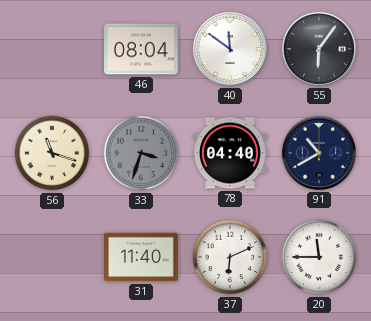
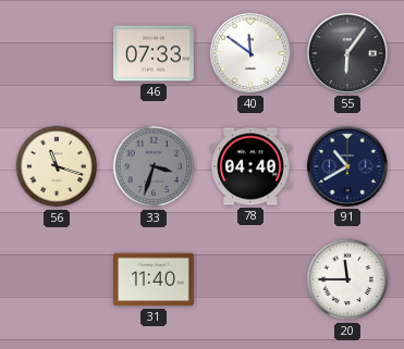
46: 08:04 -> 07:33
37: 6:11 -> none
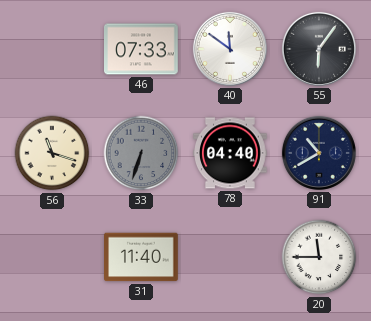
33: 3:33 -> 6:33
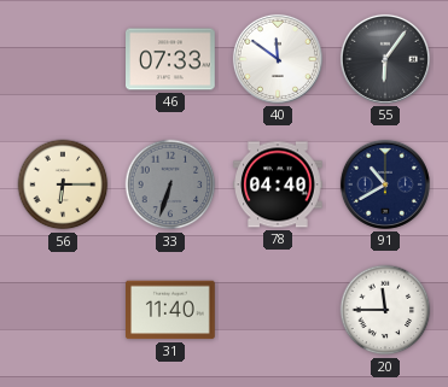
56: 11:18 -> 6:15
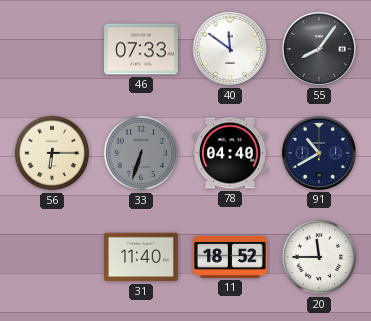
55: 6:06 -> 8:06
11: none -> 18:52
